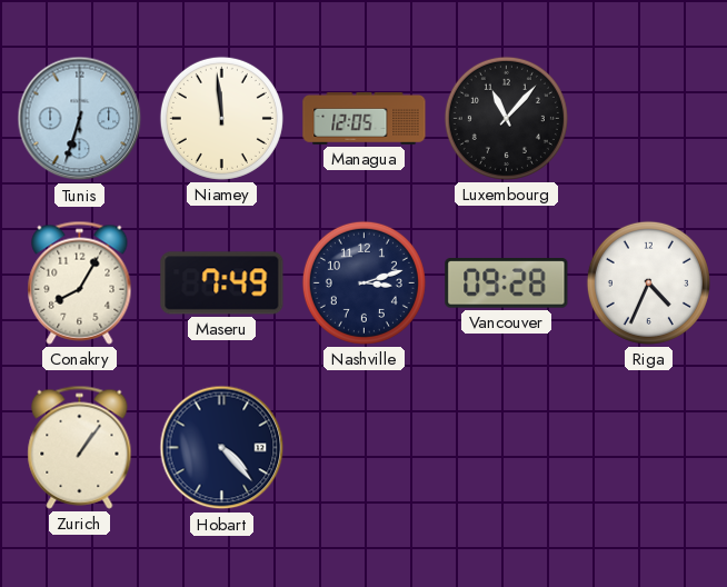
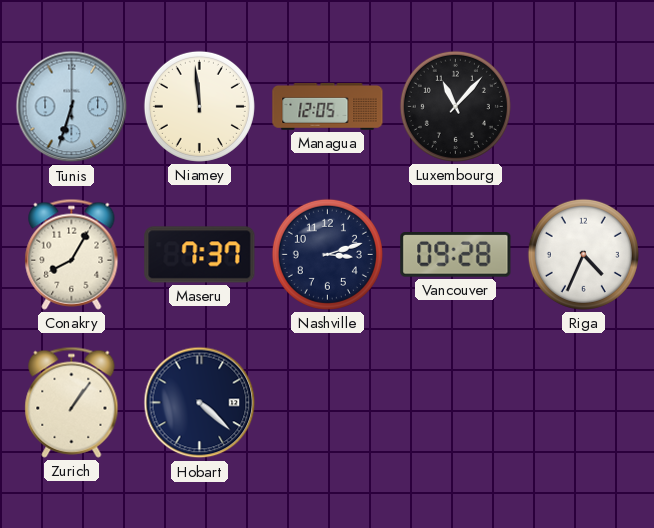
Maseru: 7:49 -> 7:37
Hobart: 4:23 -> 4:22
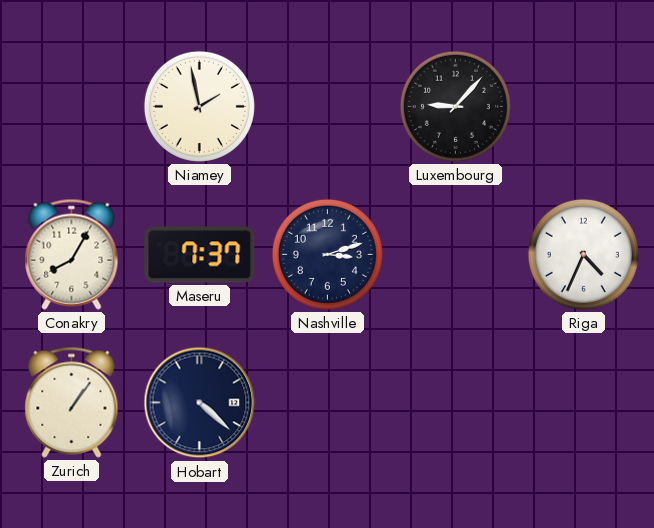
Tunis: 6:33 -> none
Niamey: 11:59 -> 1:58
Managua: 12:05 -> none
Luxembourg: 11:07 -> 9:07
Vancouver: 09:28 -> none
